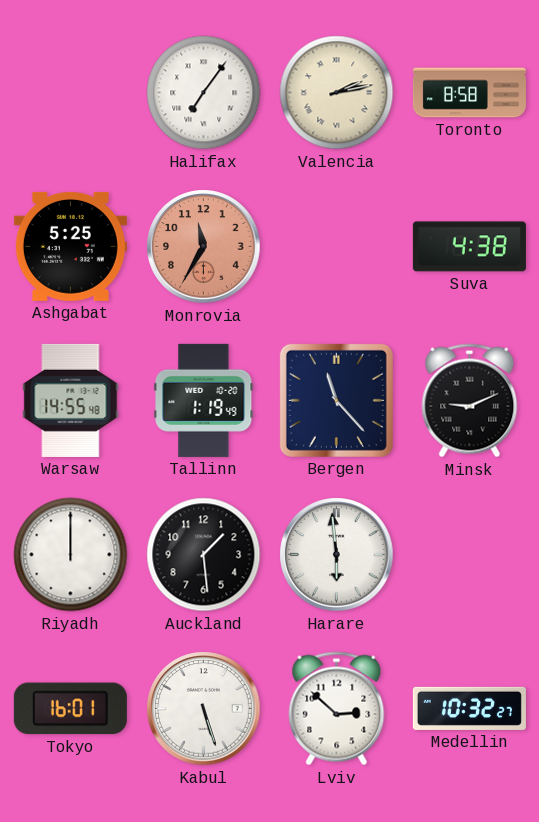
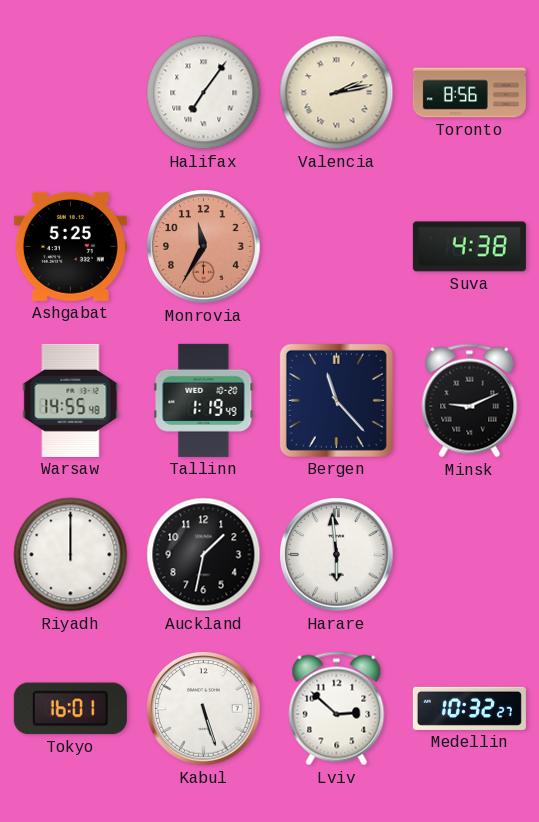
Toronto: 8:58 -> 8:56
Auckland: 1:29 -> 1:32
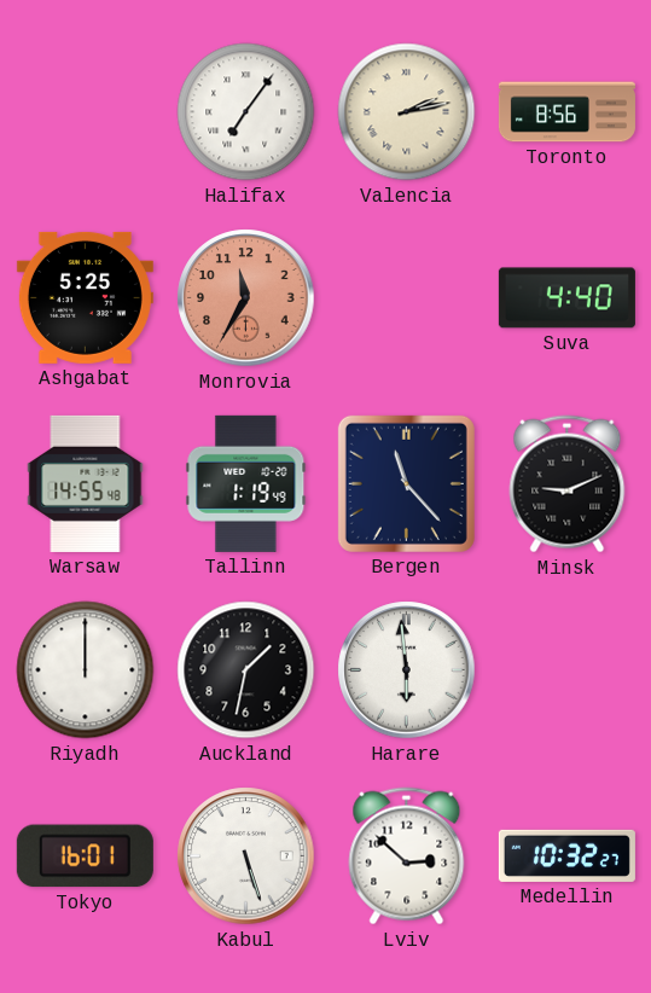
Suva: 4:38 -> 4:40
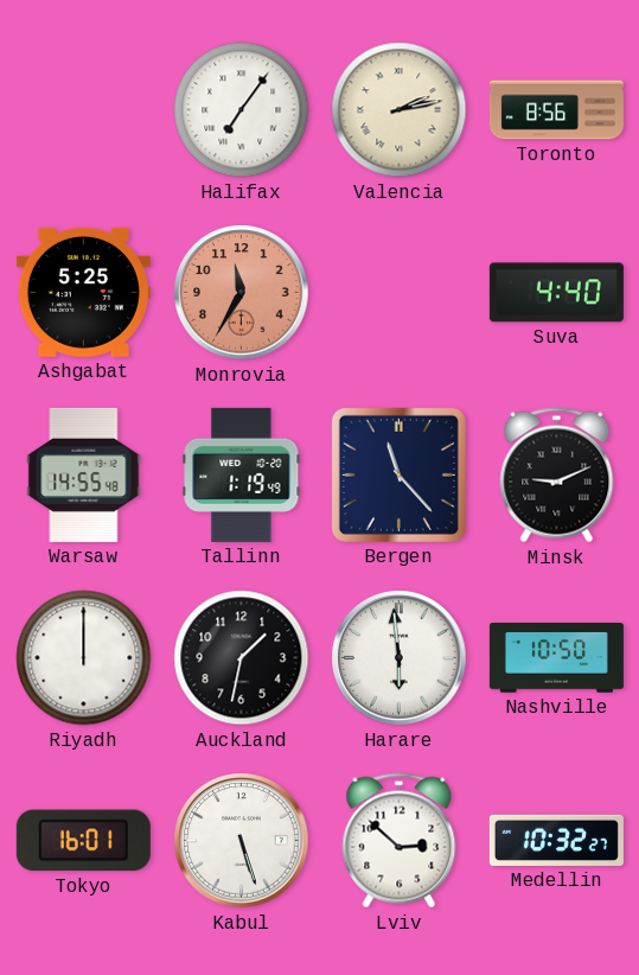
Nashville: none -> 10:50
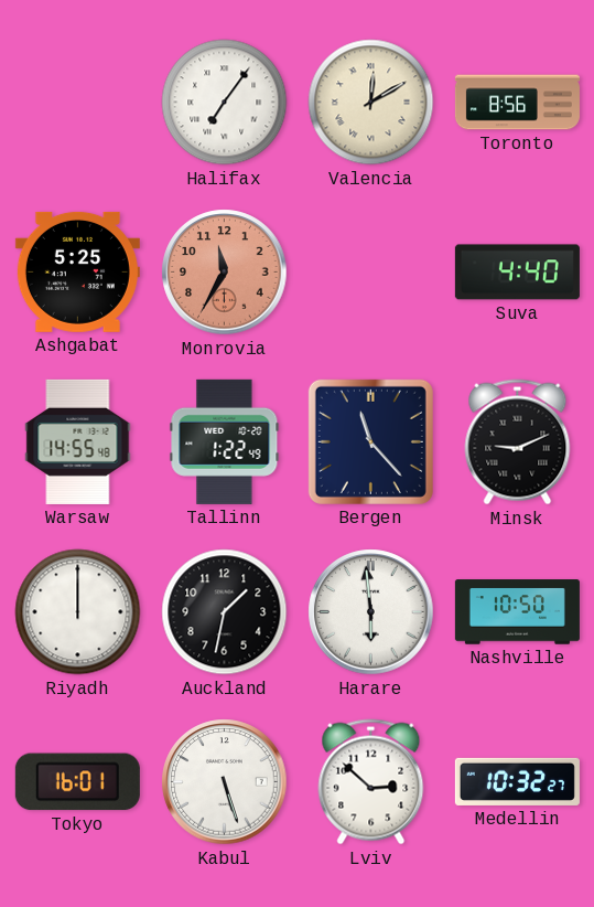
Valencia: 2:13 -> 12:10
Tallinn: 1:19 -> 1:22
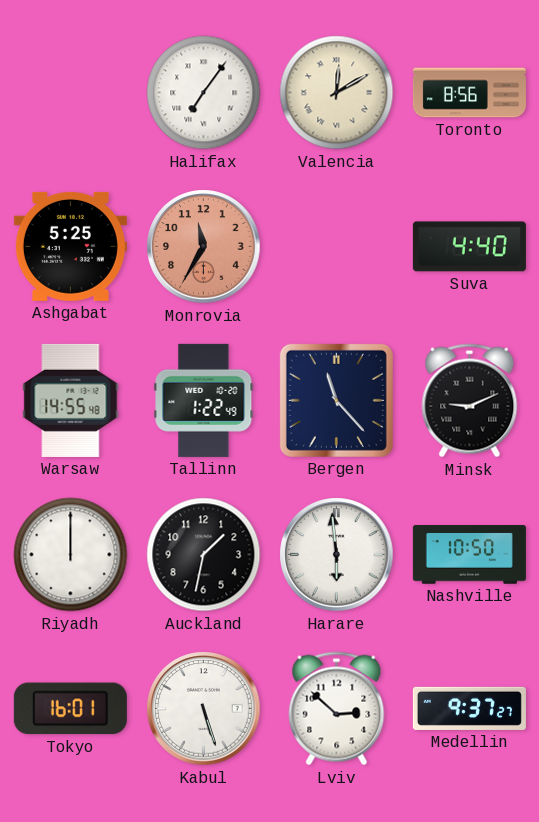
Medellin: 10:32 -> 9:37
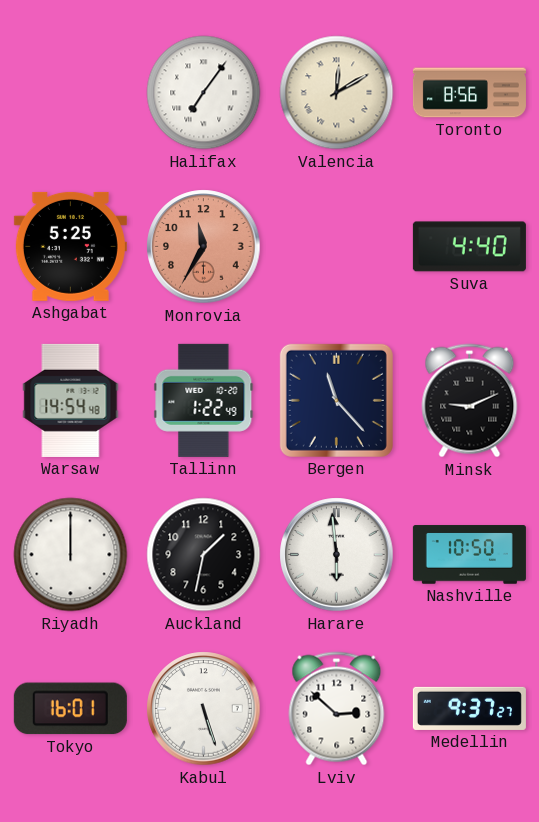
Warsaw: 14:55 -> 14:54
